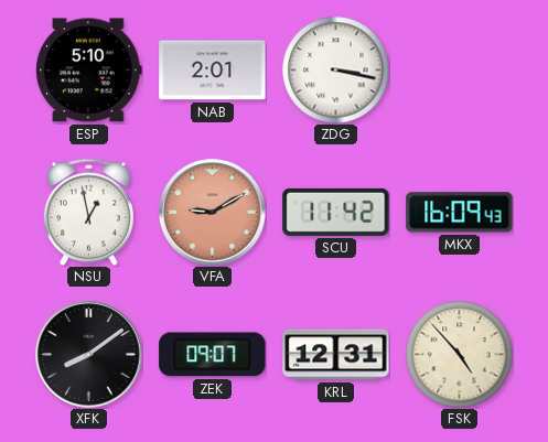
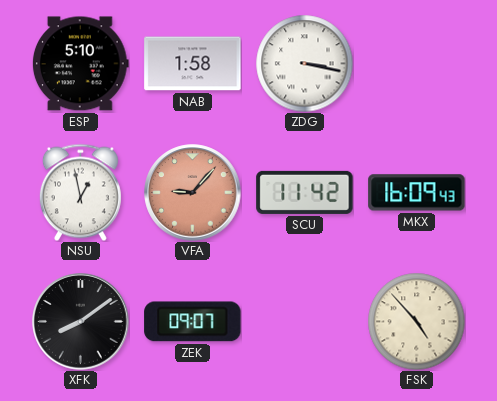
NAB: 2:01 -> 1:58
VFA: 9:10 -> 9:07
KRL: 12:31 -> none
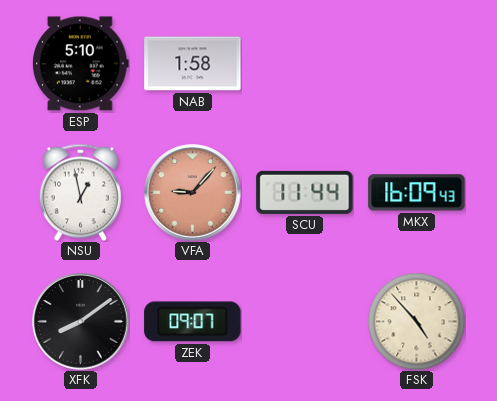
ZDG: 3:17 -> none
SCU: 11:42 -> 11:44
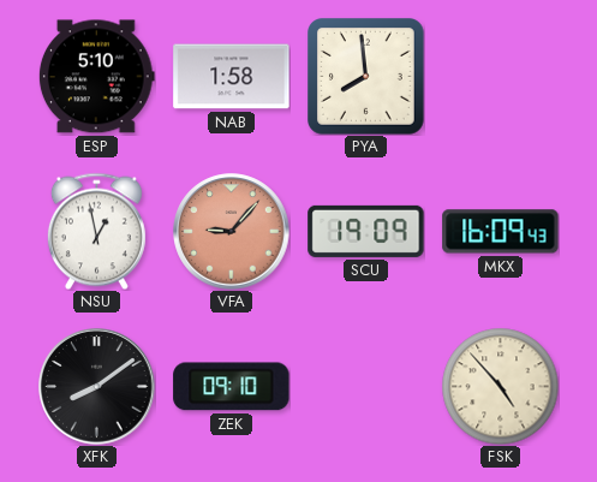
PYA: none -> 7:59
SCU: 11:44 -> 19:09
ZEK: 09:07 -> 09:10
